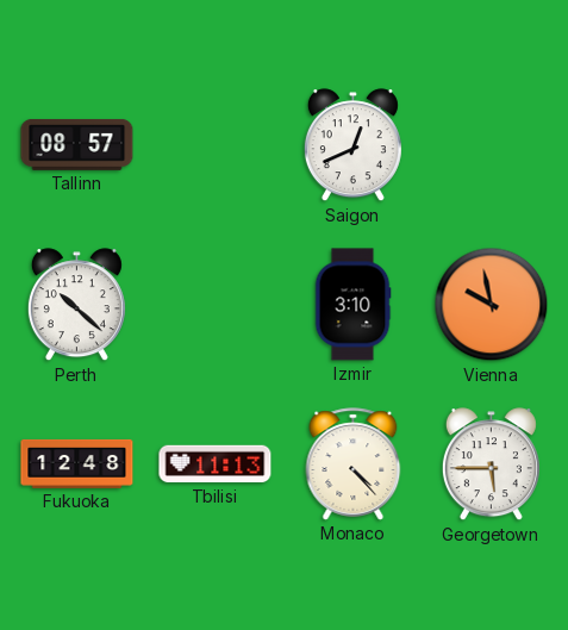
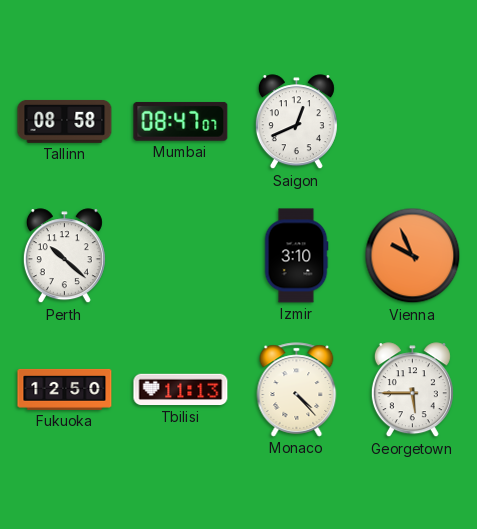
Tallinn: 08:57 -> 08:58
Mumbai: none -> 08:47
Vienna: 9:58 -> 9:56
Fukuoka: 12:48 -> 12:50
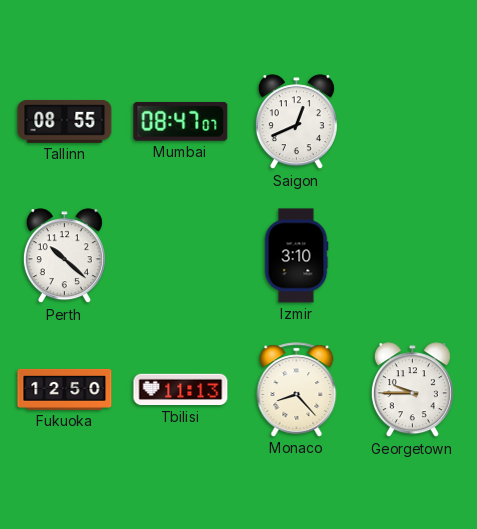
Tallinn: 08:58 -> 08:55
Vienna: 9:56 -> none
Monaco: 4:23 -> 8:23
Georgetown: 5:45 -> 9:45
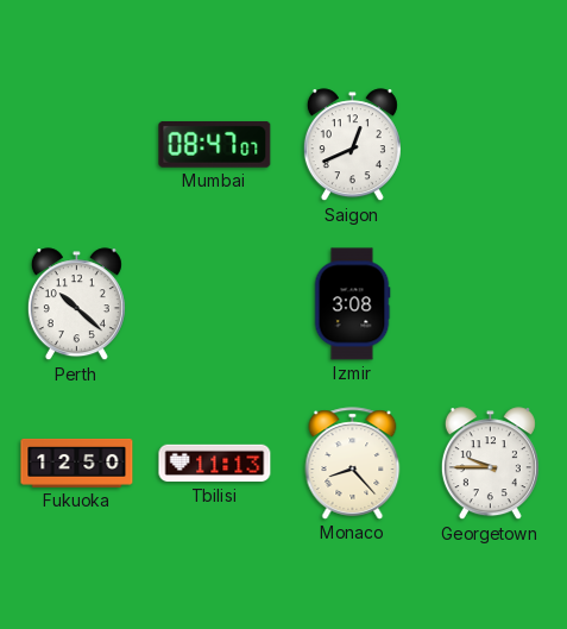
Tallinn: 08:55 -> none
Izmir: 3:10 -> 3:08
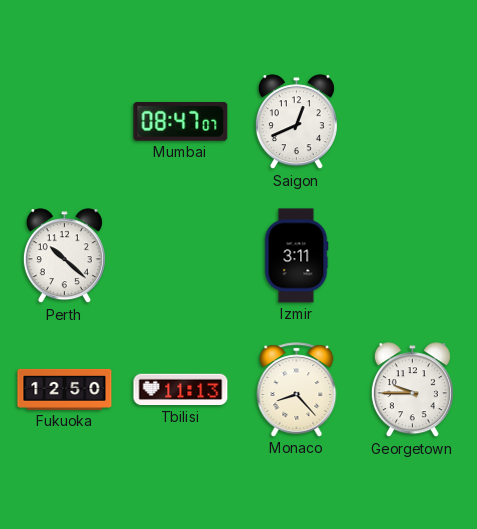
Izmir: 3:08 -> 3:11
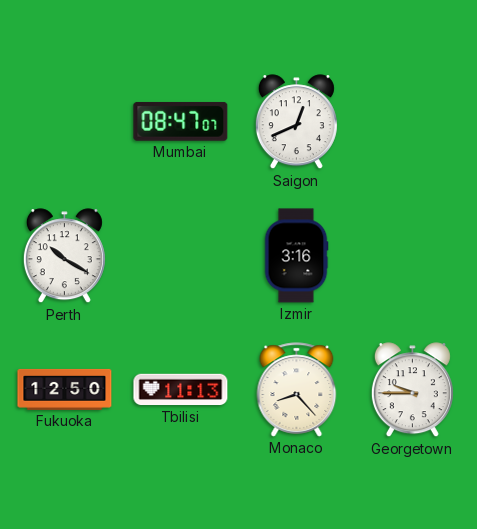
Perth: 10:22 -> 10:20
Izmir: 3:11 -> 3:16
